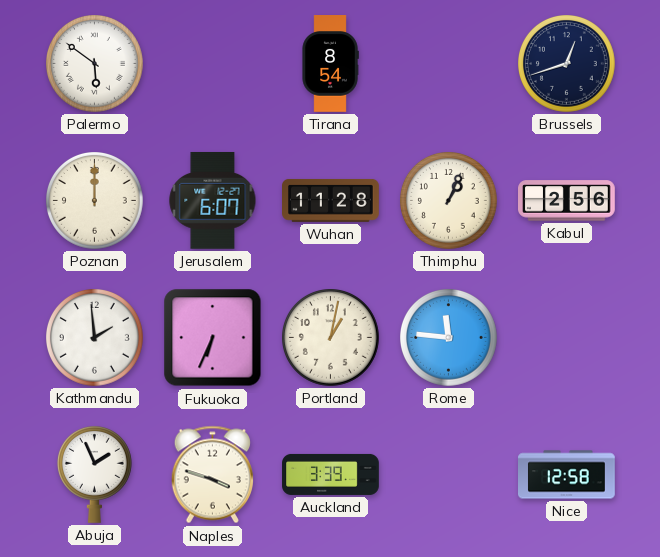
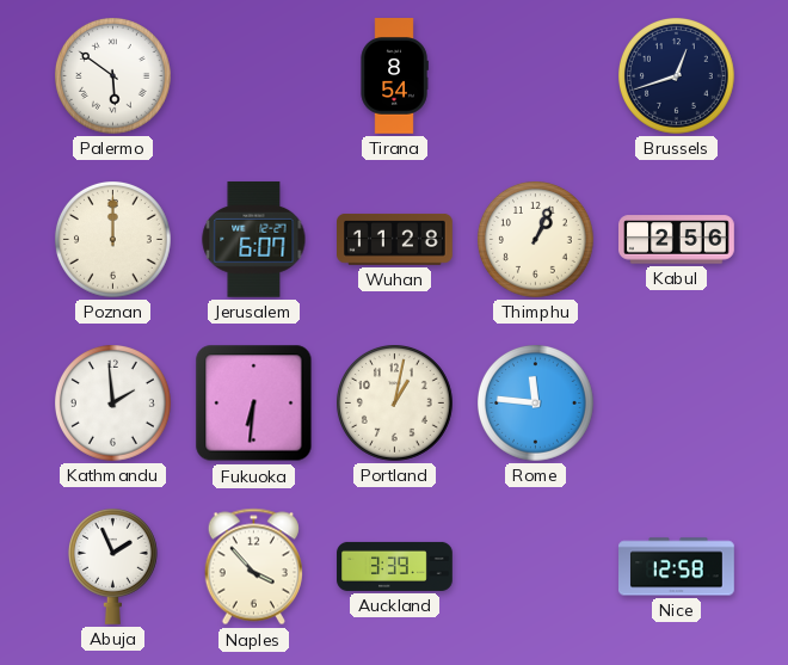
Fukuoka: 6:34 -> 6:31
Naples: 3:48 -> 3:53
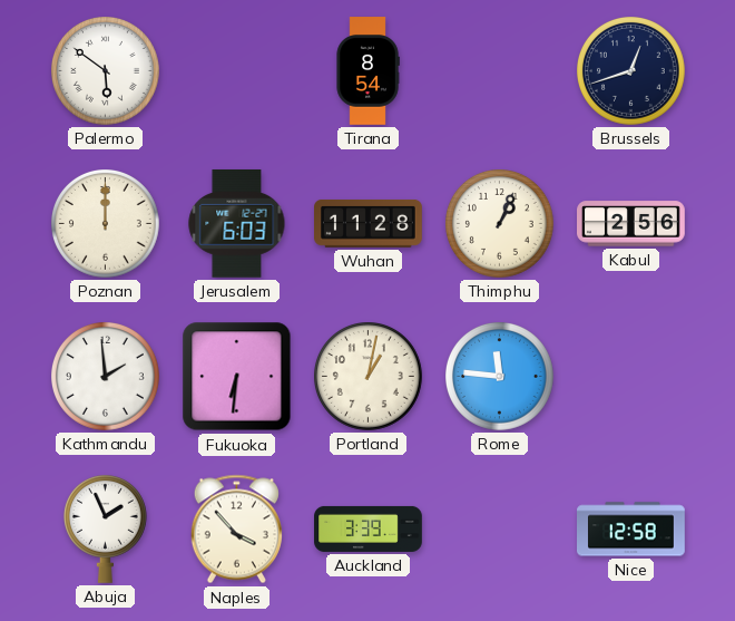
Jerusalem: 6:07 -> 6:03
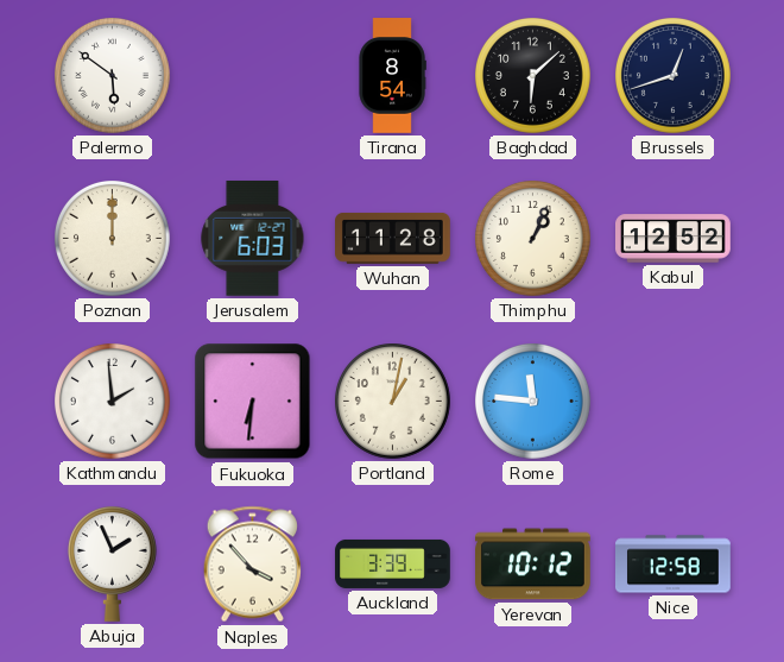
Baghdad: none -> 6:08
Kabul: 2:56 -> 12:52
Yerevan: none -> 10:12
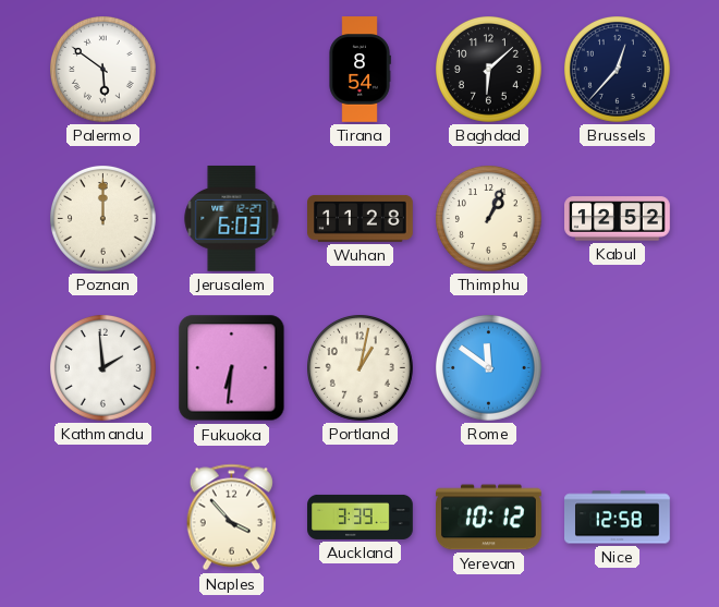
Brussels: 12:42 -> 12:37
Rome: 11:46 -> 11:51
Abuja: 1:56 -> none
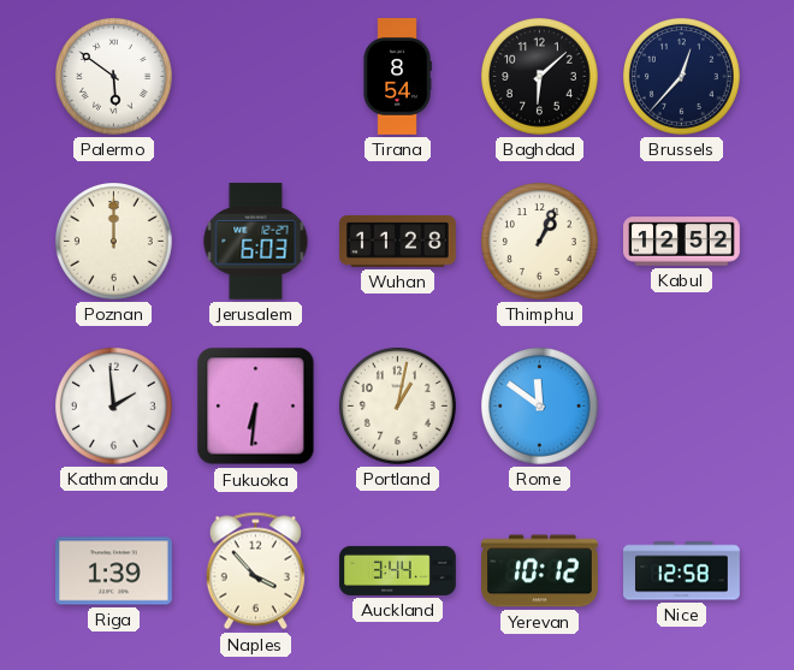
Riga: none -> 1:39
Auckland: 3:39 -> 3:44
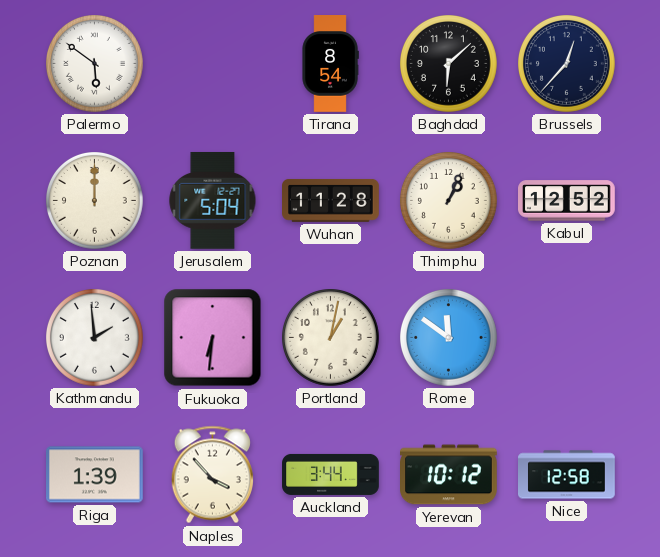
Jerusalem: 6:03 -> 5:04
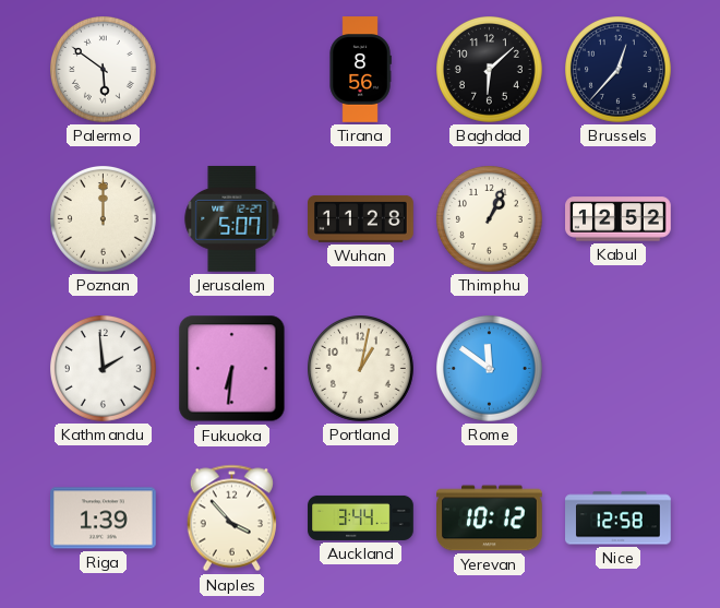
Tirana: 8:54 -> 8:56
Jerusalem: 5:04 -> 5:07
